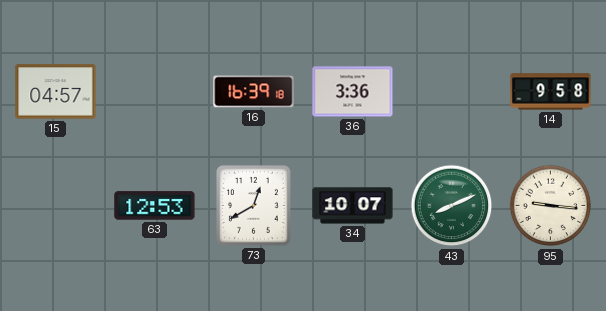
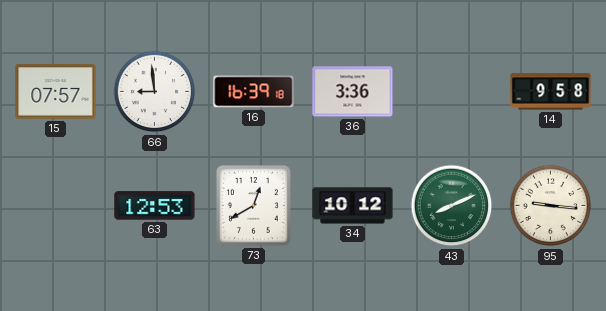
15: 04:57 -> 07:57
66: none -> 8:59
34: 10:07 -> 10:12
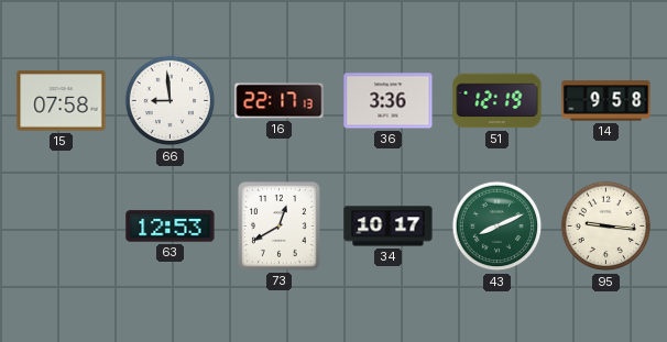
15: 07:57 -> 07:58
16: 16:39 -> 22:17
51: none -> 12:19
34: 10:12 -> 10:17
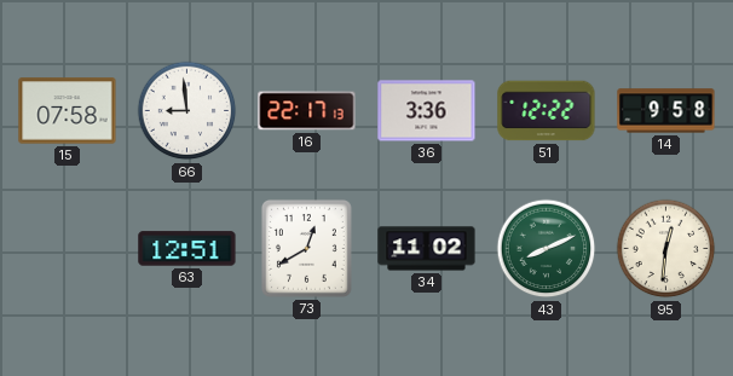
51: 12:19 -> 12:22
63: 12:53 -> 12:51
34: 10:17 -> 11:02
95: 9:16 -> 12:31
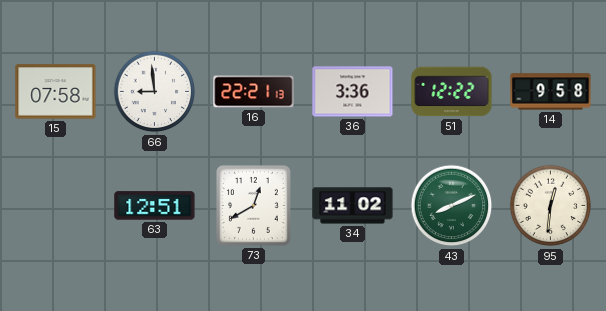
16: 22:17 -> 22:21
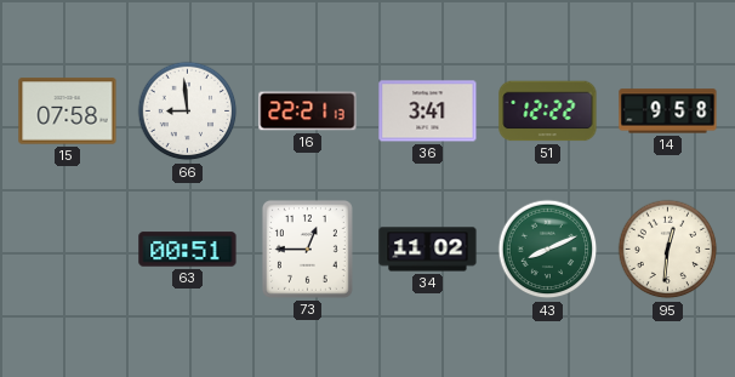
36: 3:36 -> 3:41
63: 12:51 -> 00:51
73: 12:40 -> 12:45
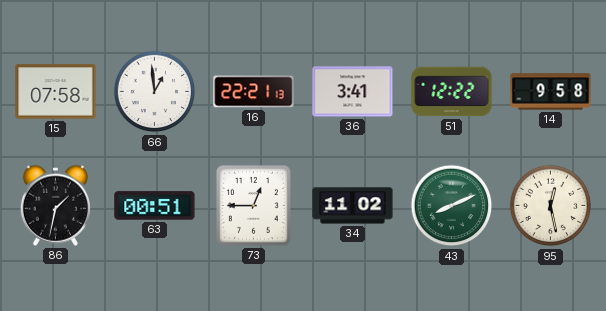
66: 8:59 -> 12:59
86: none -> 1:32
95: 12:31 -> 12:28
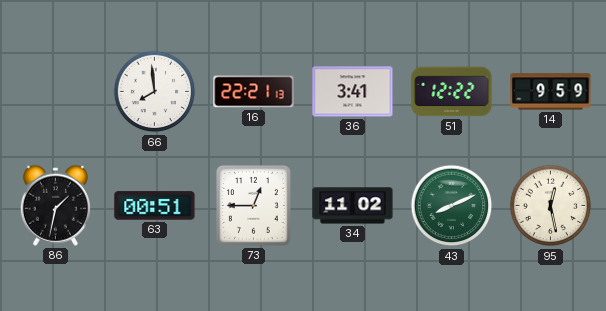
15: 07:58 -> none
66: 12:59 -> 7:59
14: 9:58 -> 9:59
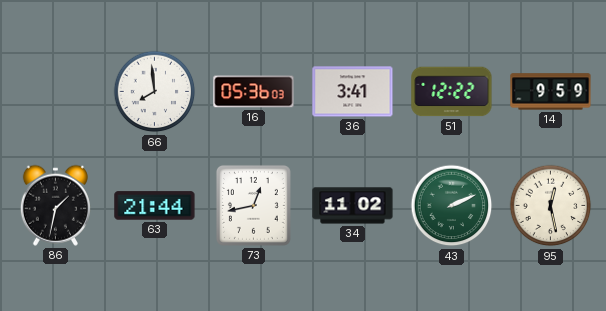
16: 22:21 -> 05:36
63: 00:51 -> 21:44
73: 12:45 -> 12:43
43: 8:11 -> 2:11
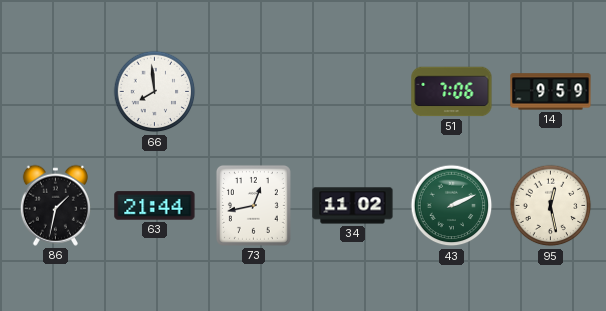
16: 05:36 -> none
36: 3:41 -> none
51: 12:22 -> 7:06
